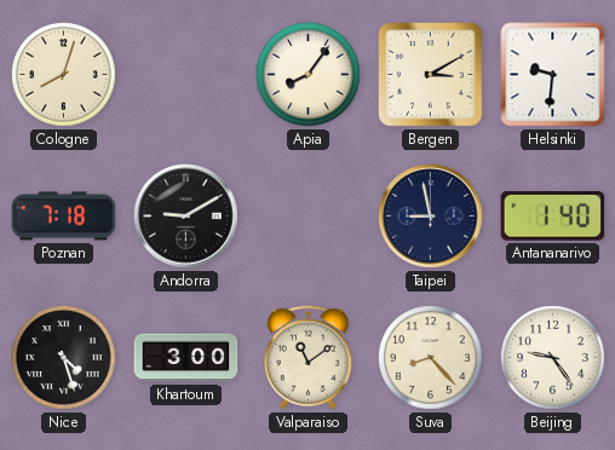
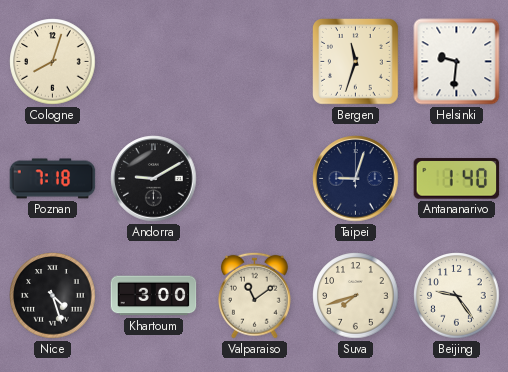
Apia: 8:06 -> none
Bergen: 3:10 -> 11:33
Taipei: 8:58 -> 9:03
Suva: 8:23 -> 7:42
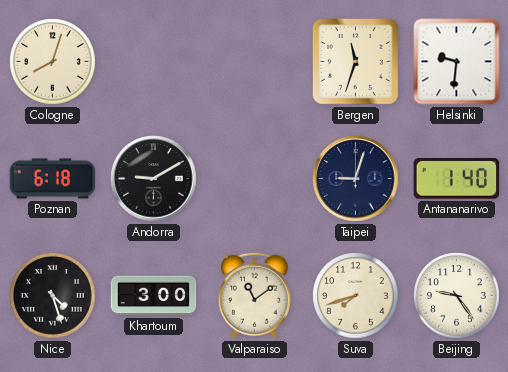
Poznan: 7:18 -> 6:18
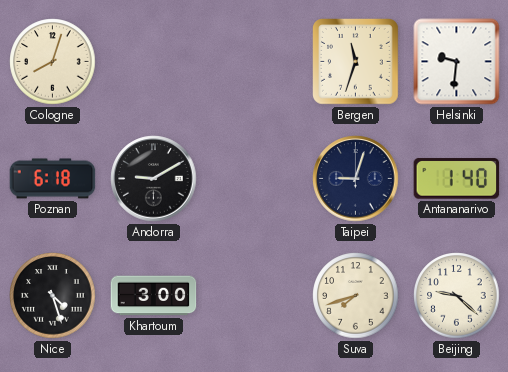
Valparaiso: 11:09 -> none
Beijing: 9:24 -> 9:22
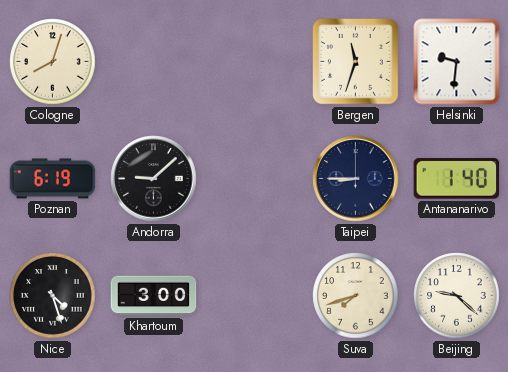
Poznan: 6:18 -> 6:19
Andorra: 9:10 -> 9:08
Taipei: 9:03 -> 8:45
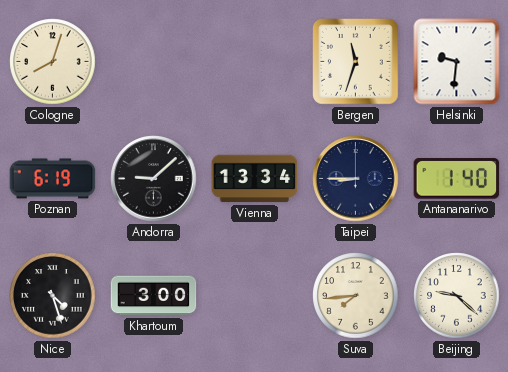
Vienna: none -> 13:34
Suva: 7:42 -> 7:44
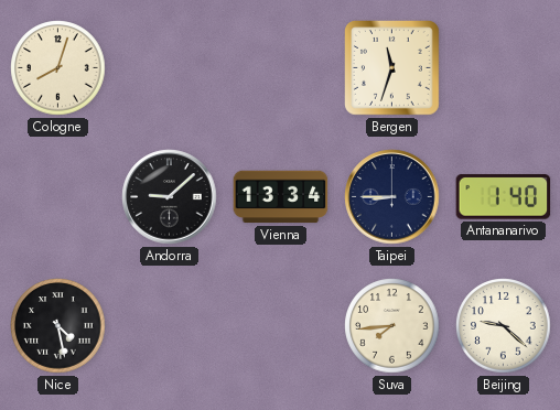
Helsinki: 9:31 -> none
Poznan: 6:19 -> none
Nice: 4:27 -> 4:28
Khartoum: 3:00 -> none
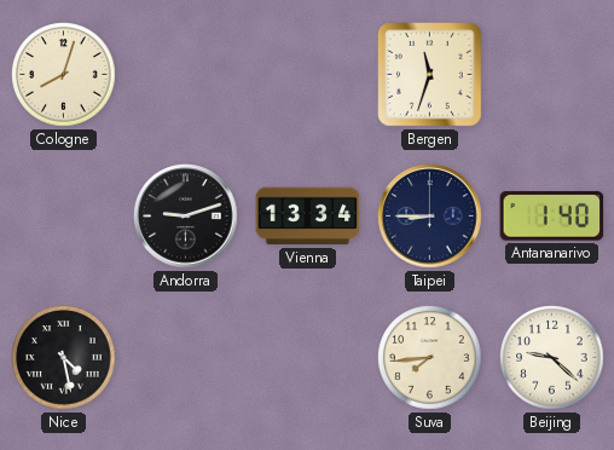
Andorra: 9:08 -> 9:12
